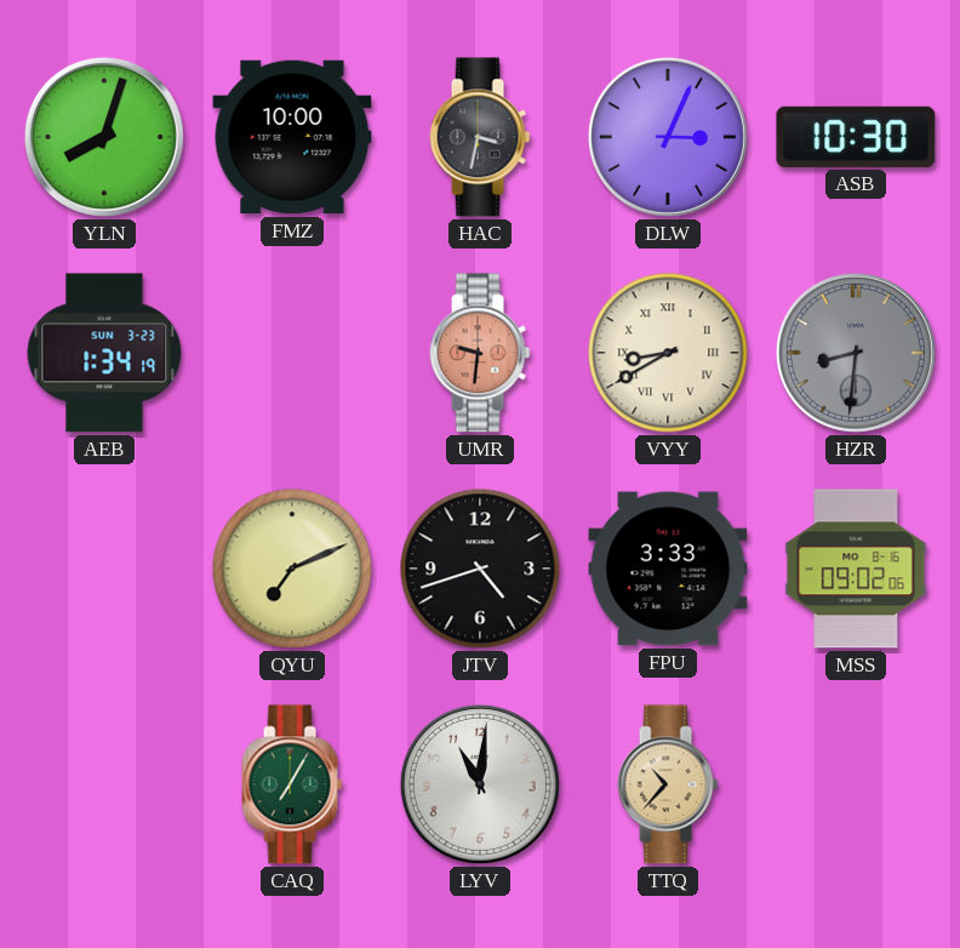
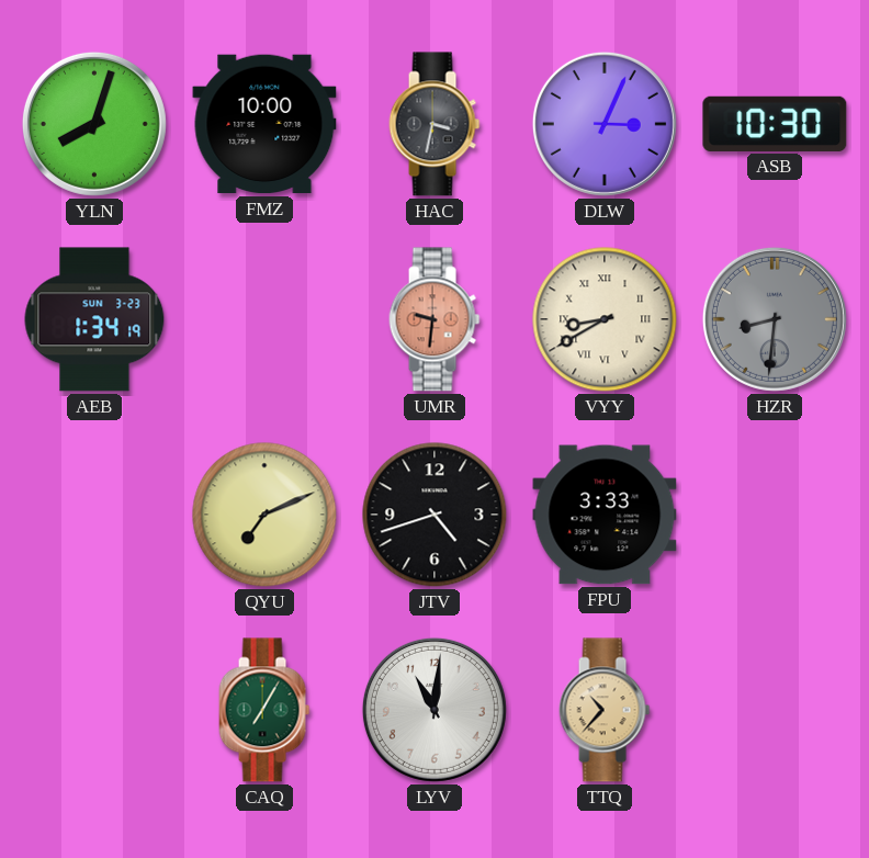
MSS: 09:02 -> none
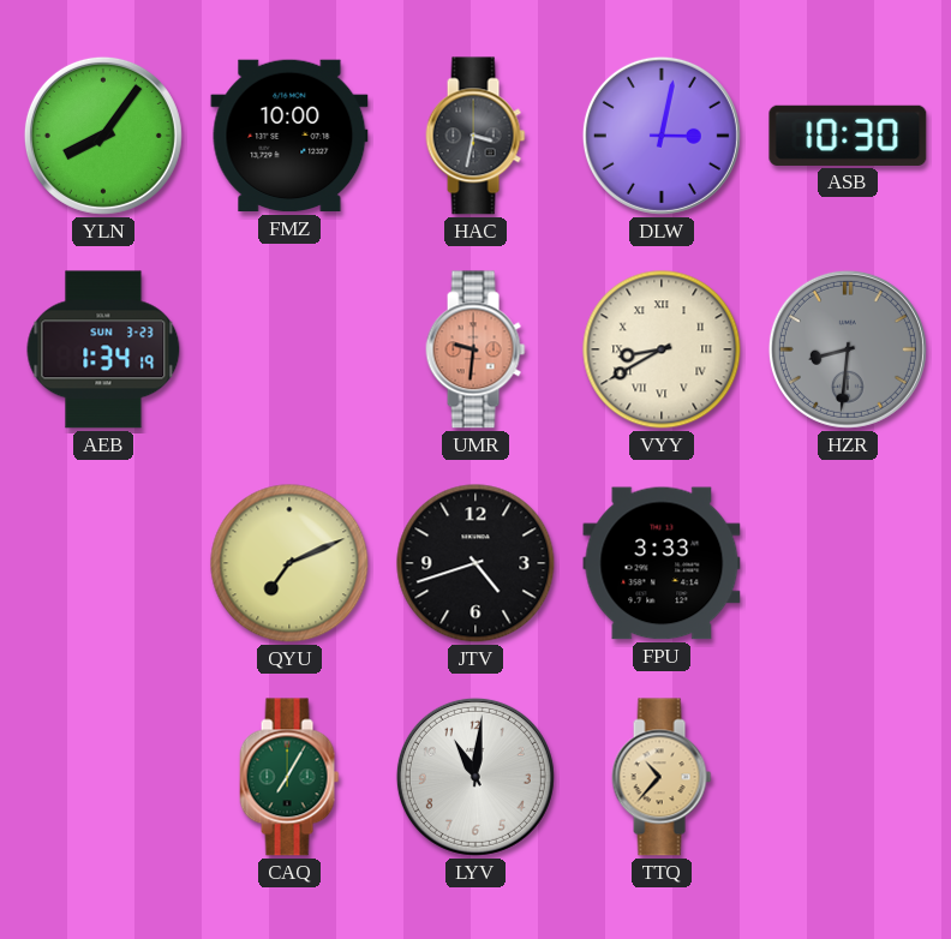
YLN: 8:03 -> 8:06
DLW: 3:04 -> 3:02
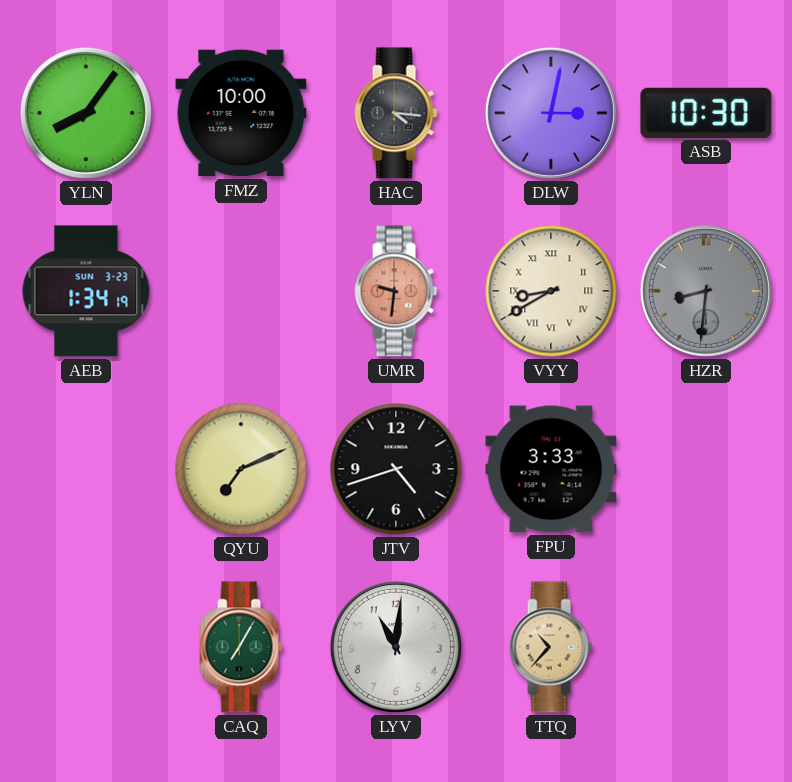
HAC: 3:32 -> 4:16
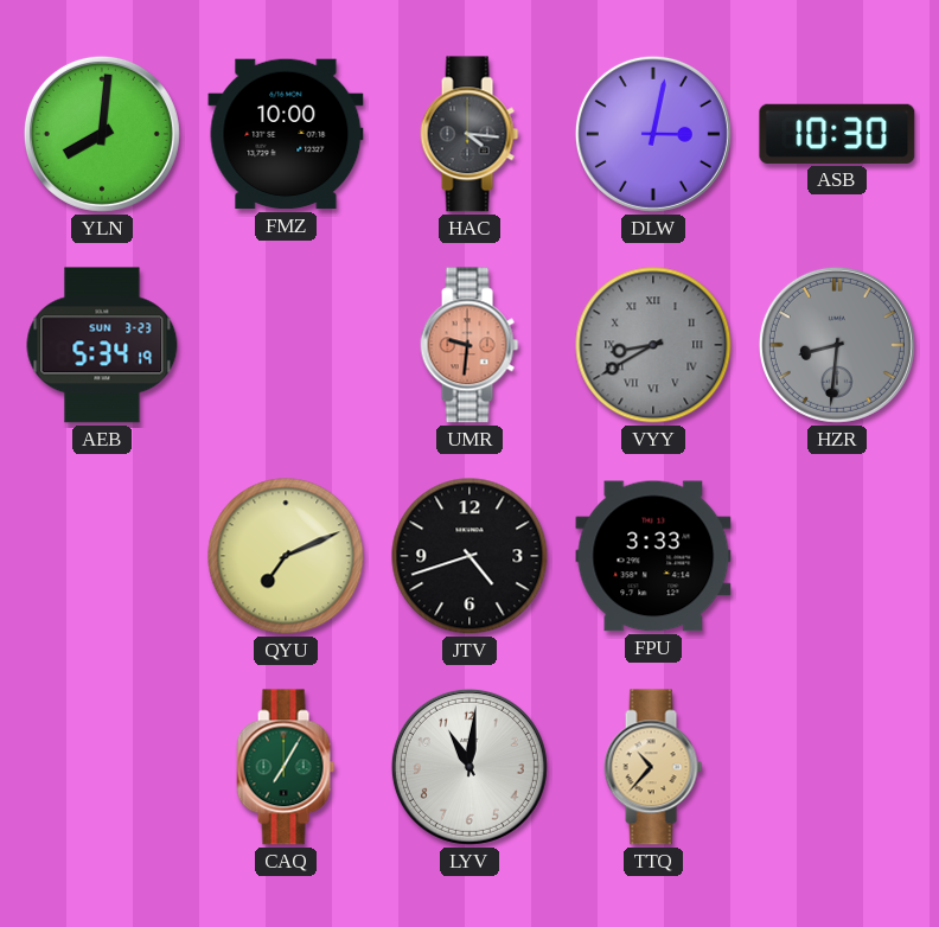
YLN: 8:06 -> 8:01
AEB: 1:34 -> 5:34
VYY dial: cream -> grey
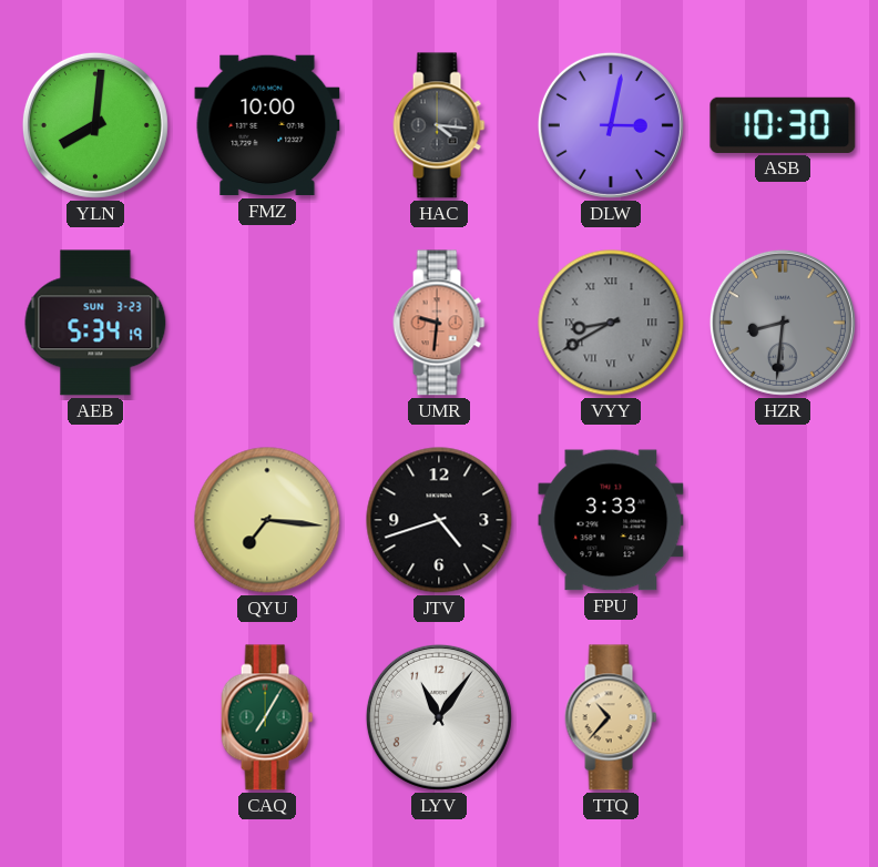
QYU: 7:11 -> 7:16
LYV: 11:01 -> 11:06
